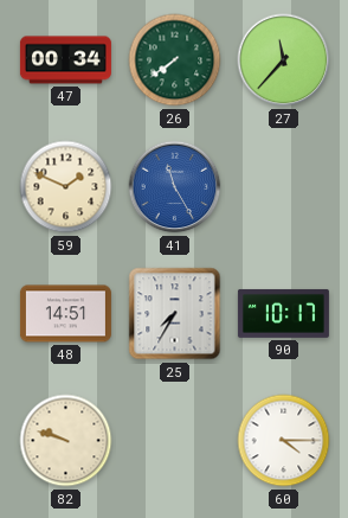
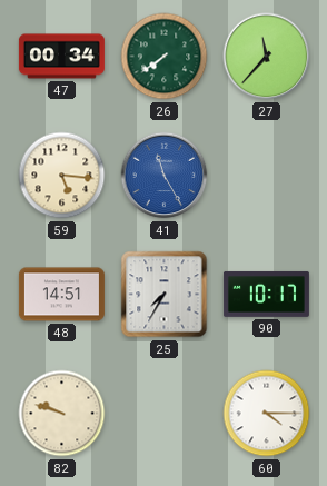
59: 1:49 -> 5:16
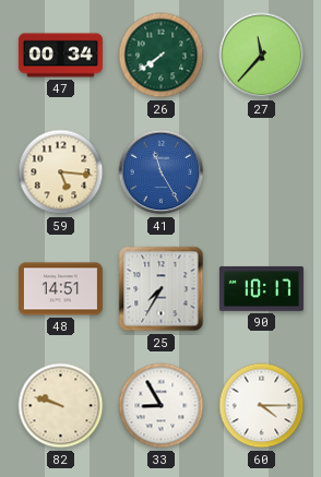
33: none -> 8:55
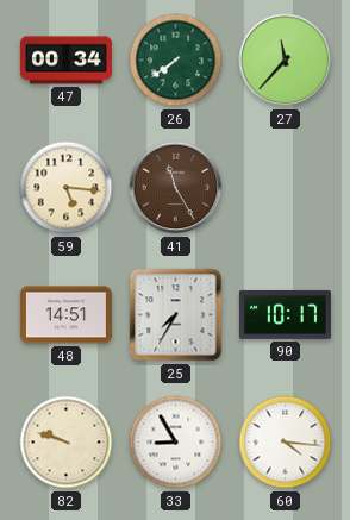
41 dial: blue -> brown
60: 4:15 -> 4:16
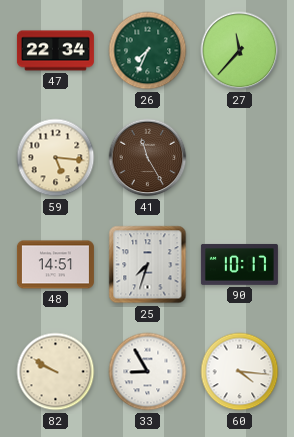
47: 00:34 -> 22:34
26: 7:39 -> 7:34
25: 7:35 -> 7:33
82: 9:48 -> 9:50
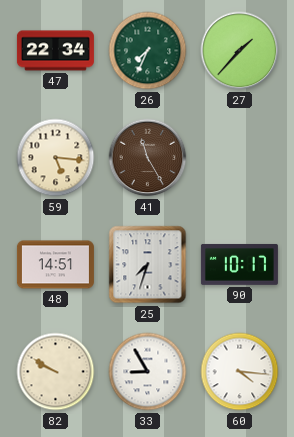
27: 11:37 -> 1:37
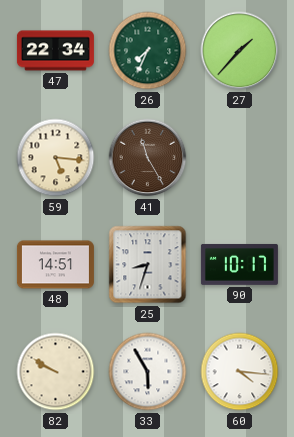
25: 7:33 -> 8:33
33: 8:55 -> 5:55
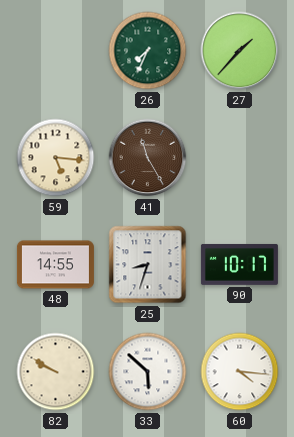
47: 22:34 -> none
48: 14:51 -> 14:55
33: 5:55 -> 5:52
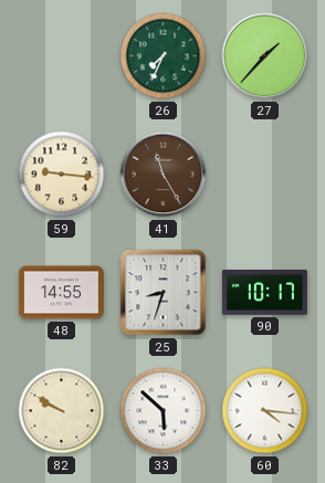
59: 5:16 -> 9:16
